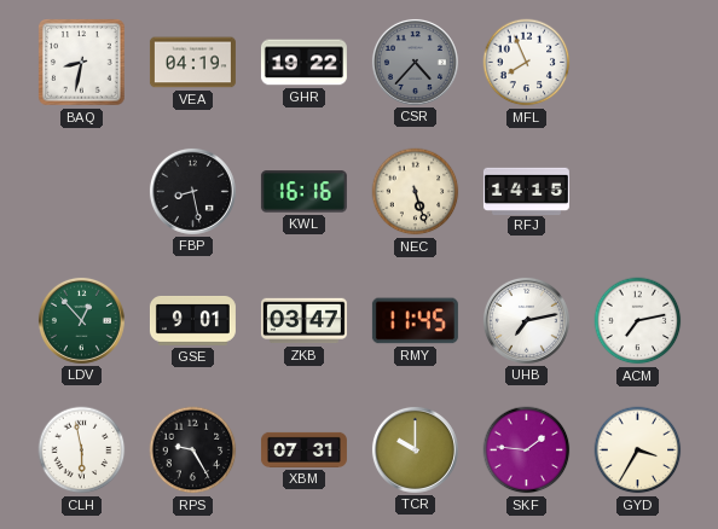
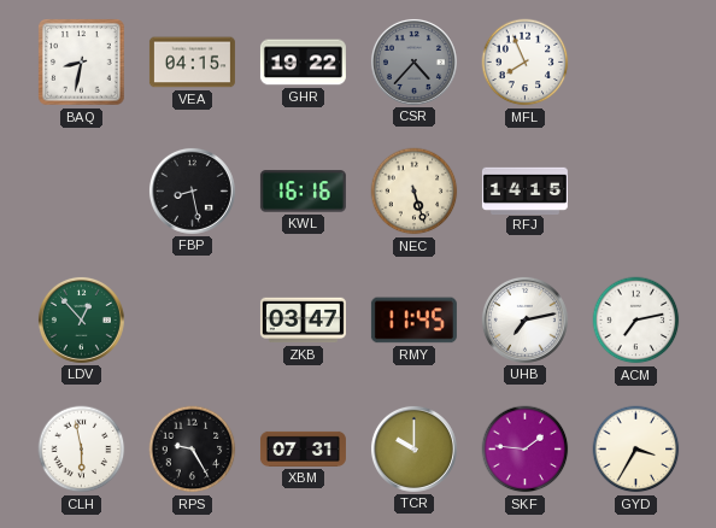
VEA: 04:19 -> 04:15
GSE: 9:01 -> none
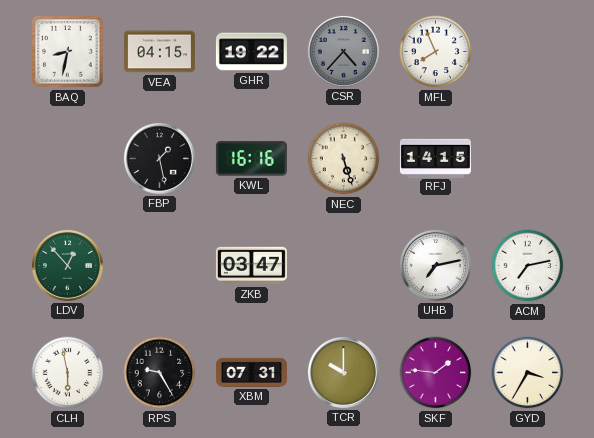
FBP: 8:28 -> 1:28
RMY: 11:45 -> none
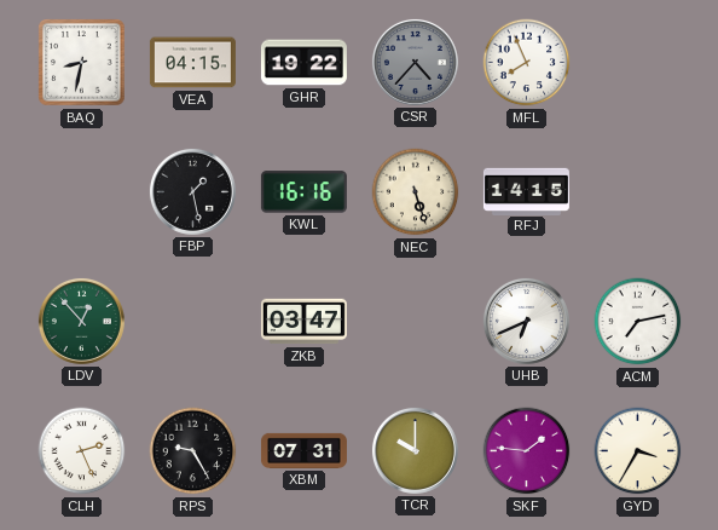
UHB: 7:13 -> 6:41
CLH: 5:58 -> 2:26
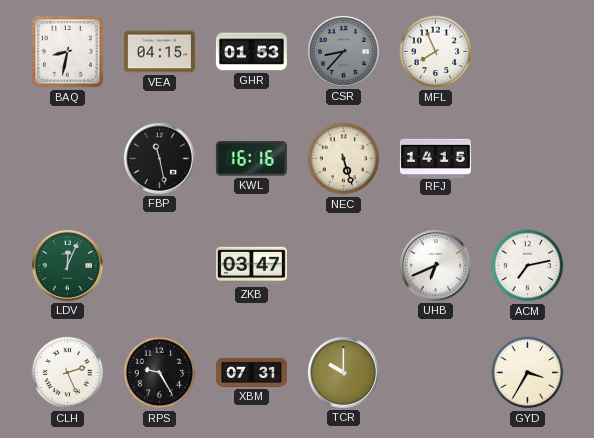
GHR: 19:22 -> 01:53
CSR: 4:37 -> 8:37
FBP: 1:28 -> 11:28
LDV: 12:53 -> 12:04
SKF: 1:46 -> none
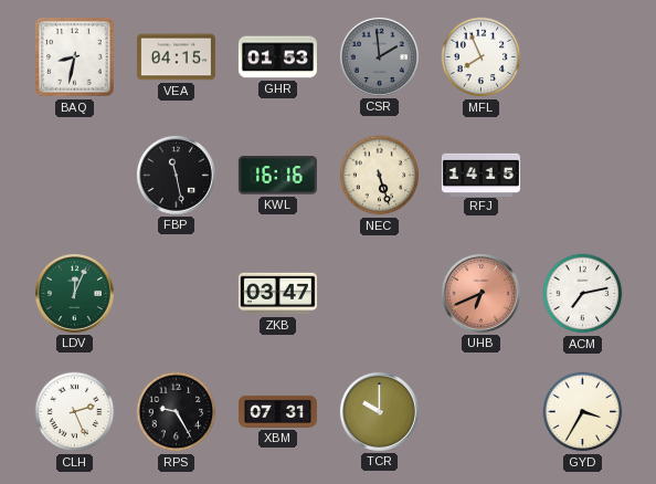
CSR: 8:37 -> 1:59
UHB dial: white -> salmon
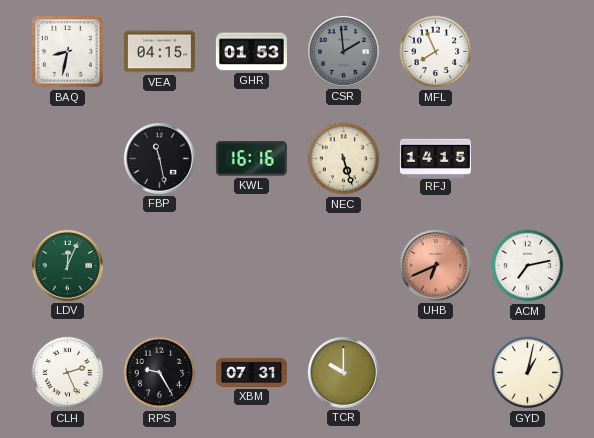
ZKB: 03:47 -> none
GYD: 3:35 -> 1:02
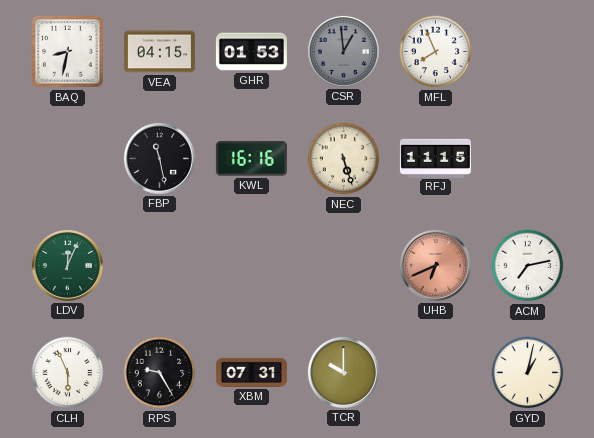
CSR: 1:59 -> 12:59
RFJ: 14:15 -> 11:15
CLH: 2:26 -> 5:56
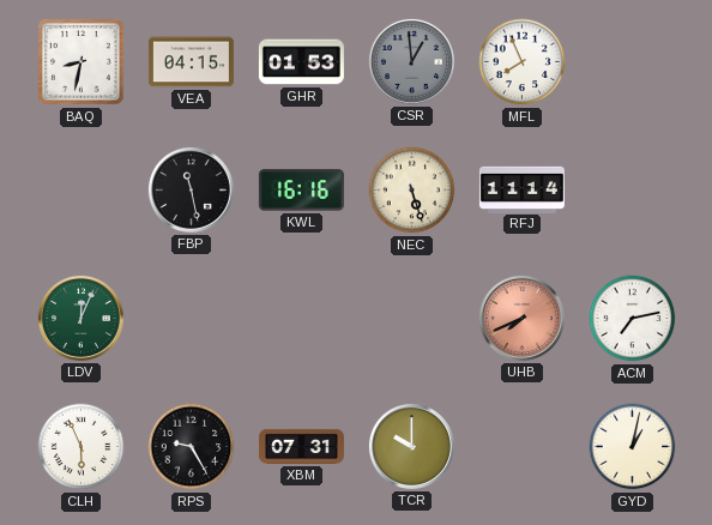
RFJ: 11:15 -> 11:14
UHB: 6:41 -> 7:41
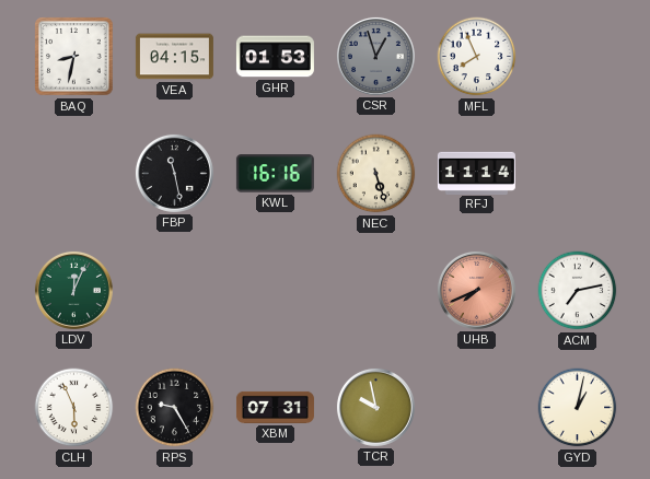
CSR: 12:59 -> 12:57
TCR: 10:00 -> 9:58
